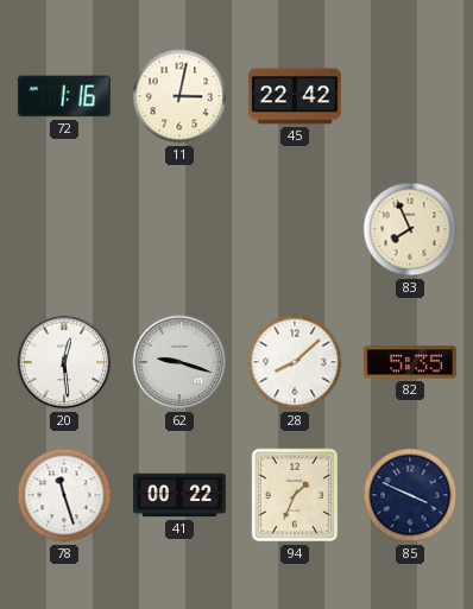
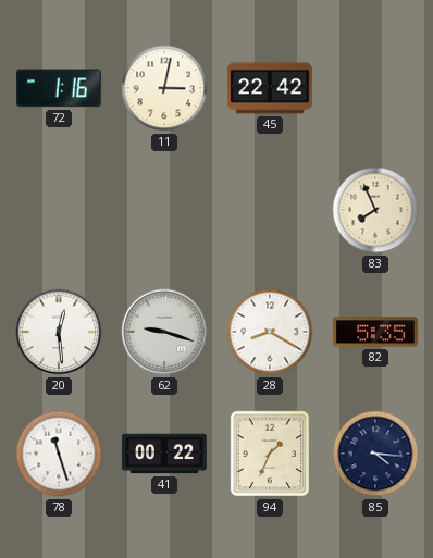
28: 8:08 -> 8:20
85: 3:49 -> 4:16
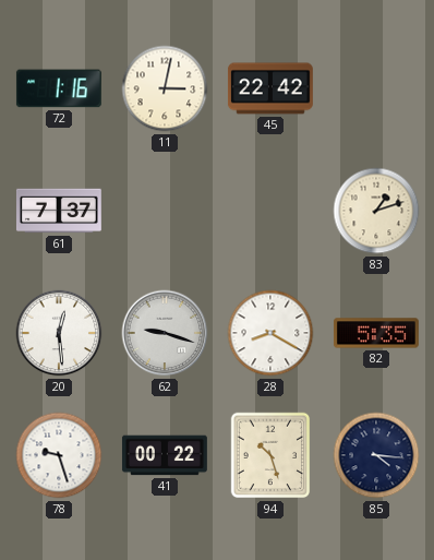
61: none -> 7:37
83: 7:56 -> 1:12
78: 11:27 -> 9:27
94: 1:34 -> 10:27
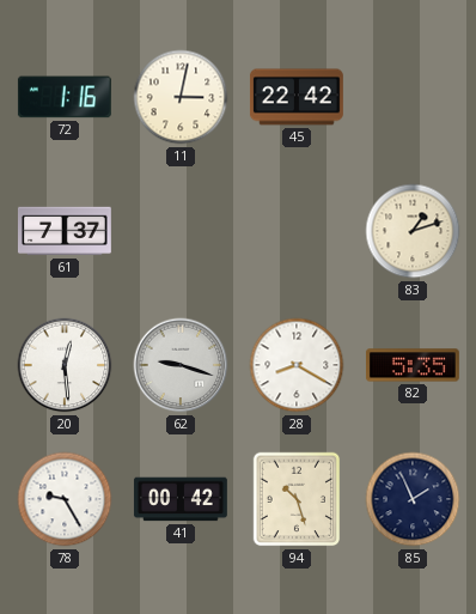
78: 9:27 -> 9:25
41: 00:22 -> 00:42
85: 4:16 -> 1:56
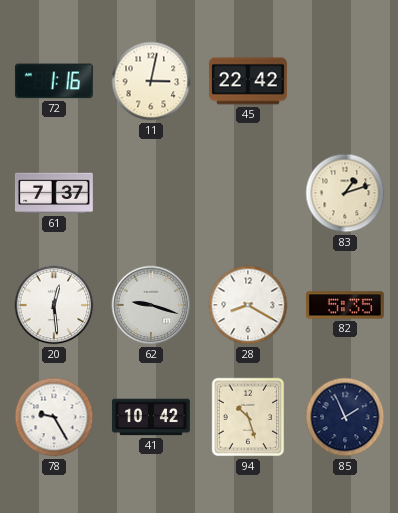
41: 00:42 -> 10:42
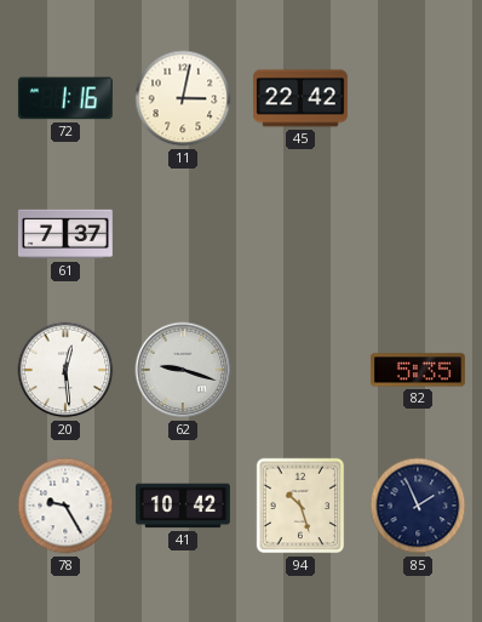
83: 1:12 -> none
28: 8:20 -> none
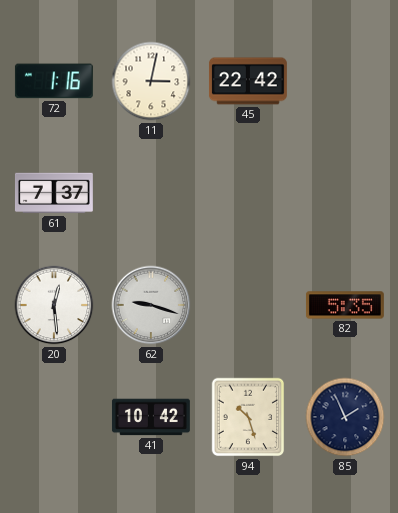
78: 9:25 -> none
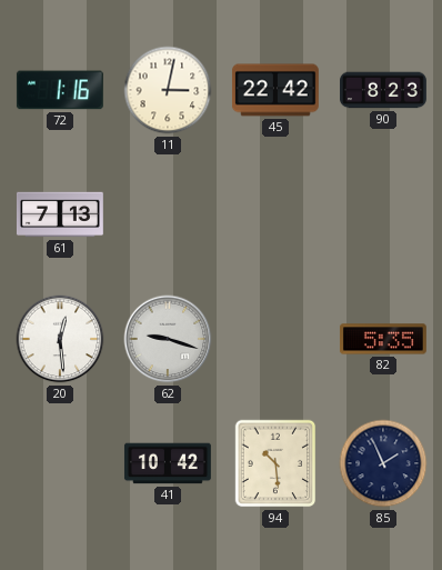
90: none -> 8:23
61: 7:37 -> 7:13
94: 10:27 -> 10:29
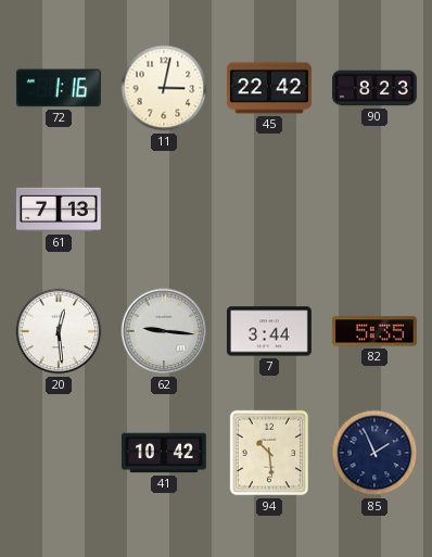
62: 9:18 -> 9:16
7: none -> 3:44
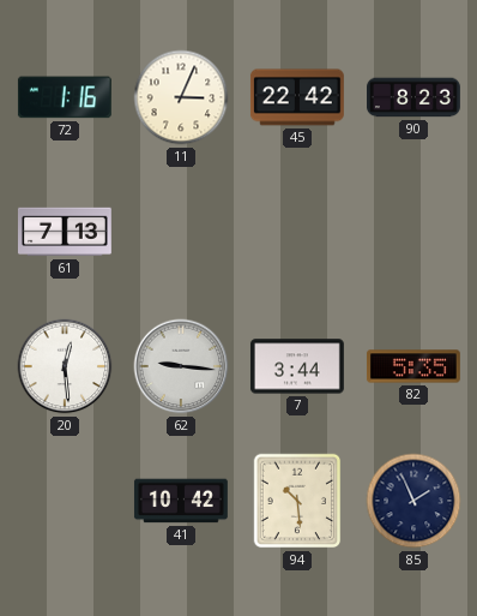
11: 3:02 -> 3:04
